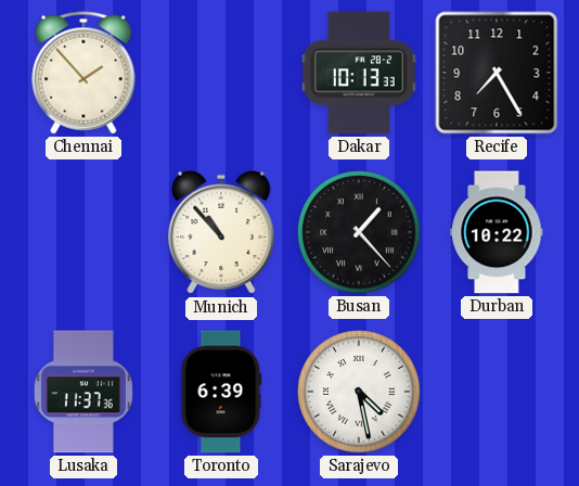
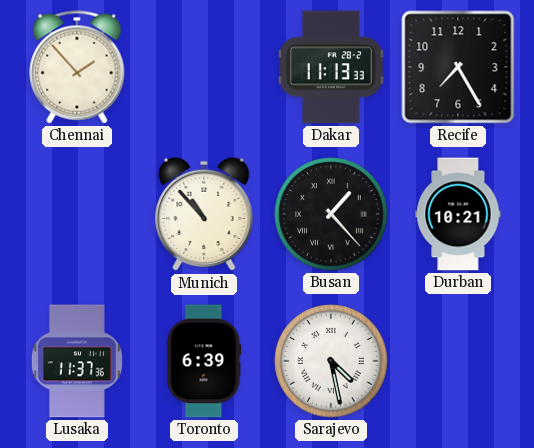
Dakar: 10:13 -> 11:13
Durban: 10:22 -> 10:21
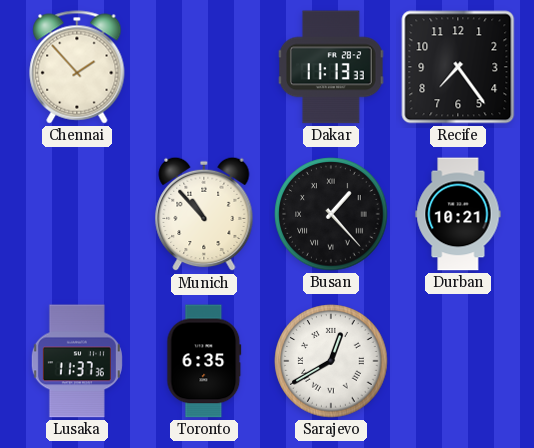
Recife: 7:25 -> 7:24
Toronto: 6:39 -> 6:35
Sarajevo: 4:28 -> 12:40
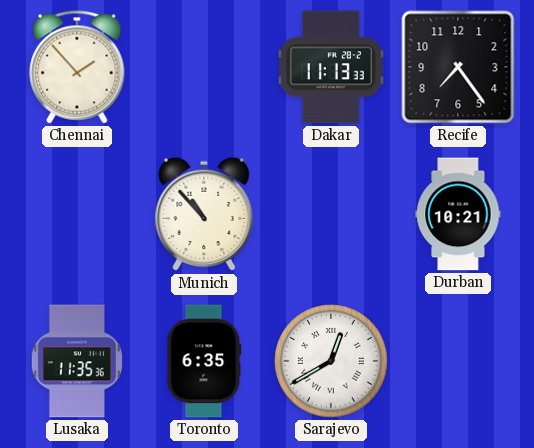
Busan: 1:23 -> none
Lusaka: 11:37 -> 11:35
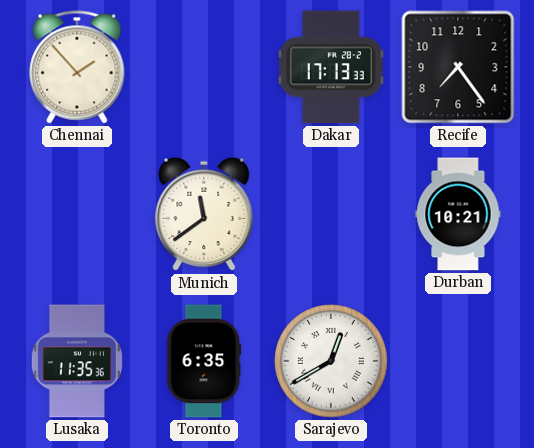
Dakar: 11:13 -> 17:13
Munich: 10:53 -> 11:39
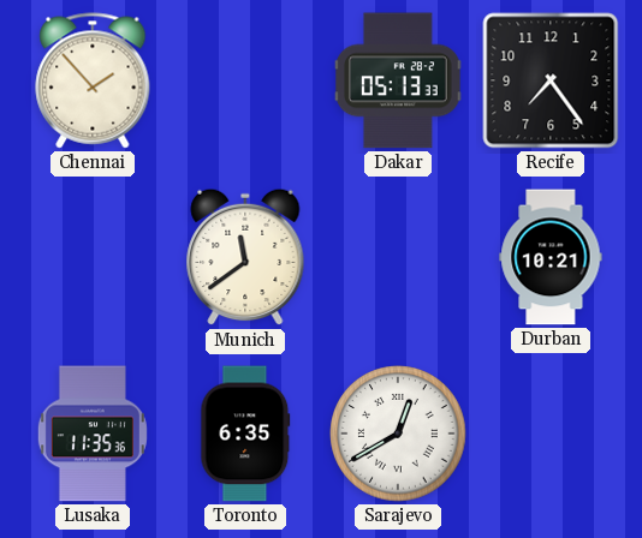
Dakar: 17:13 -> 05:13
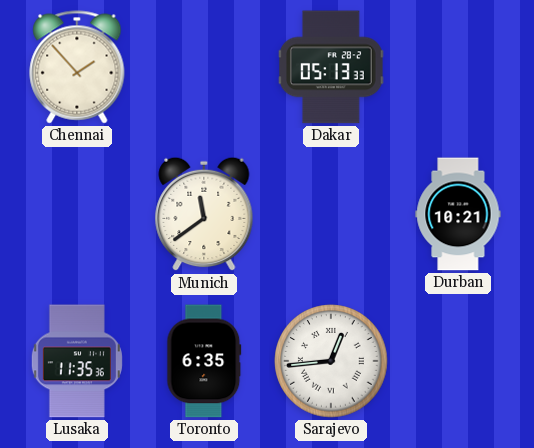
Recife: 7:24 -> none
Sarajevo: 12:40 -> 12:44
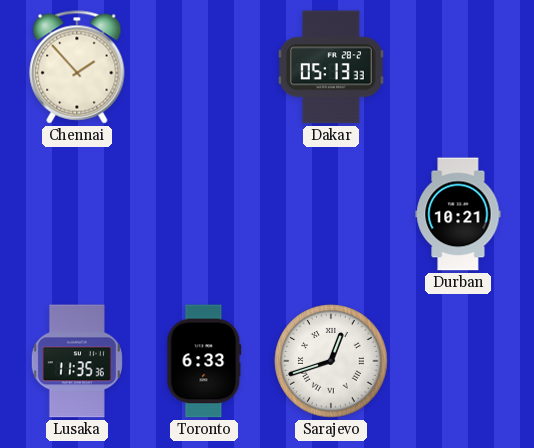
Munich: 11:39 -> none
Toronto: 6:35 -> 6:33
Sarajevo: 12:44 -> 12:42
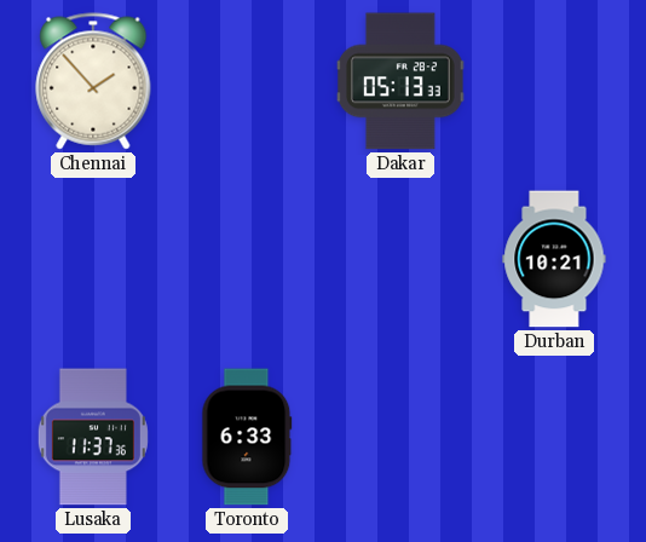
Lusaka: 11:35 -> 11:37
Sarajevo: 12:42 -> none
